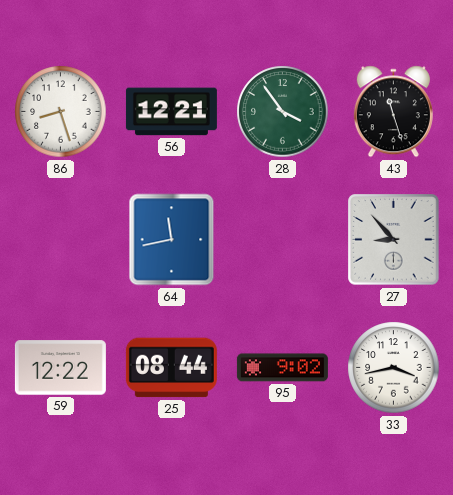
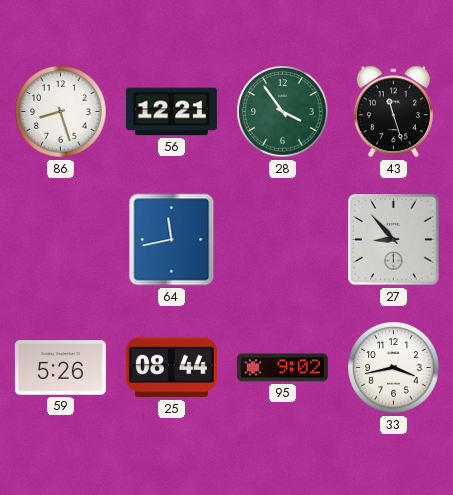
59: 12:22 -> 5:26
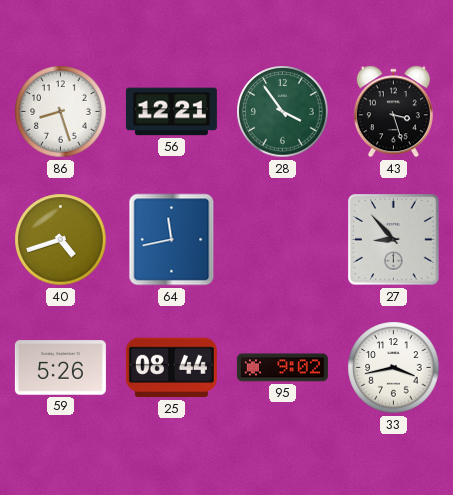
43: 11:27 -> 3:27
40: none -> 4:42
